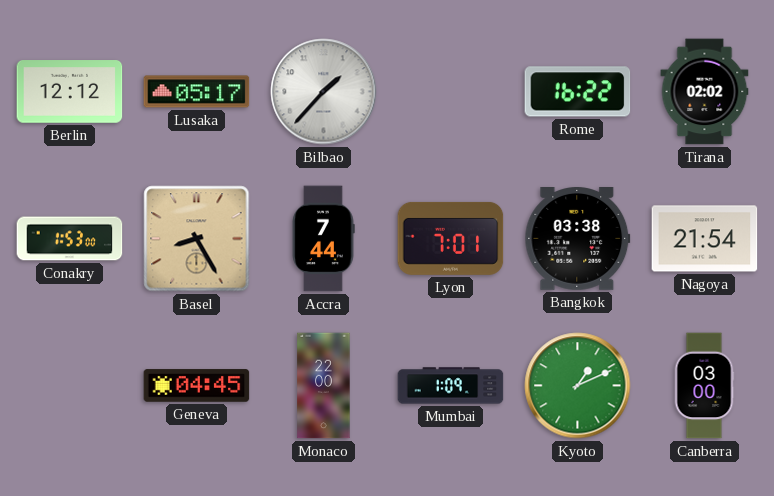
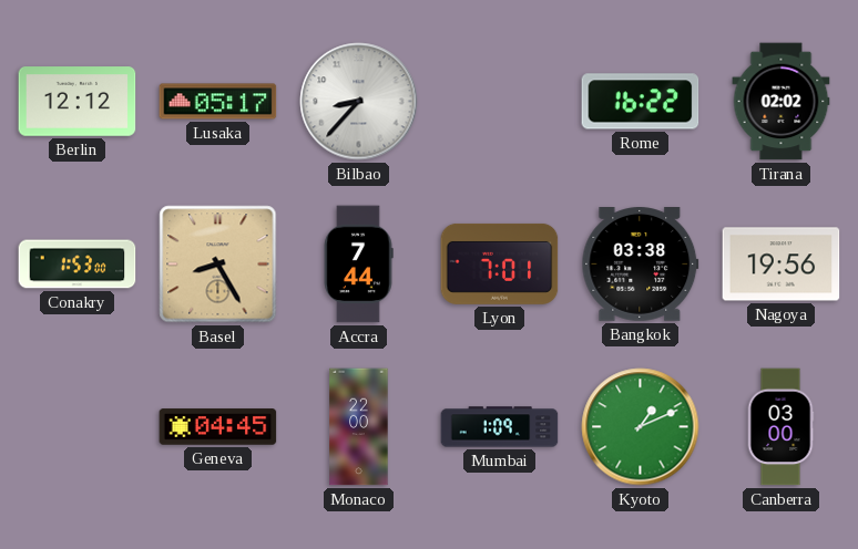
Bilbao: 1:37 -> 8:37
Nagoya: 21:54 -> 19:56
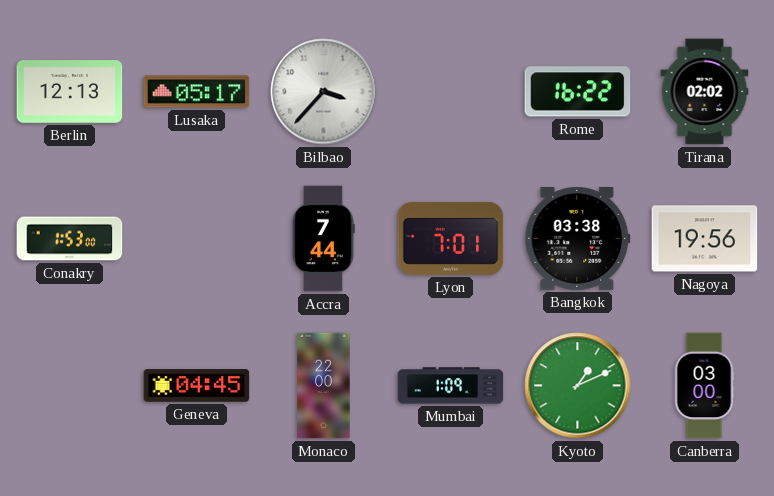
Berlin: 12:12 -> 12:13
Bilbao: 8:37 -> 3:37
Basel: 8:25 -> none
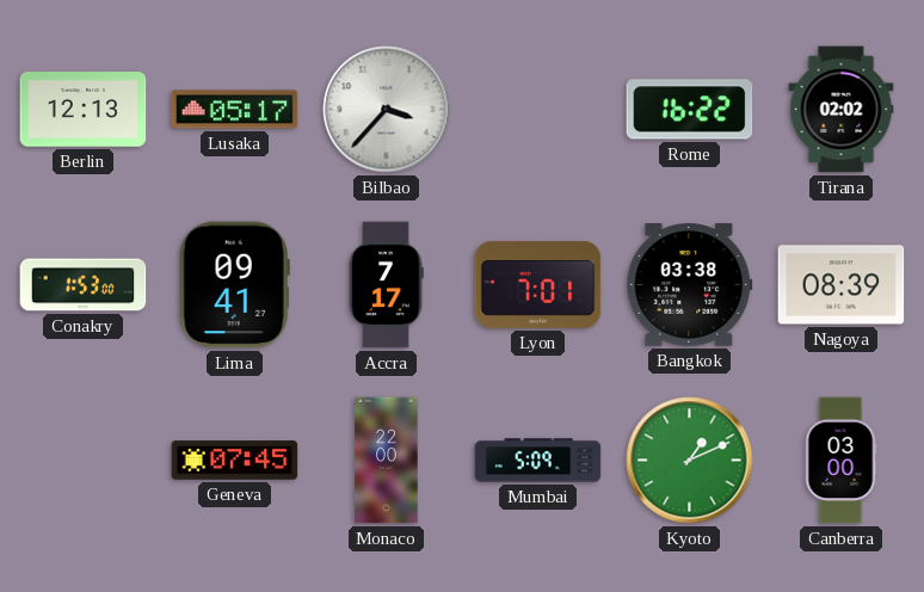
Lima: none -> 09:41
Accra: 7:44 -> 7:17
Nagoya: 19:56 -> 08:39
Geneva: 04:45 -> 07:45
Mumbai: 1:09 -> 5:09
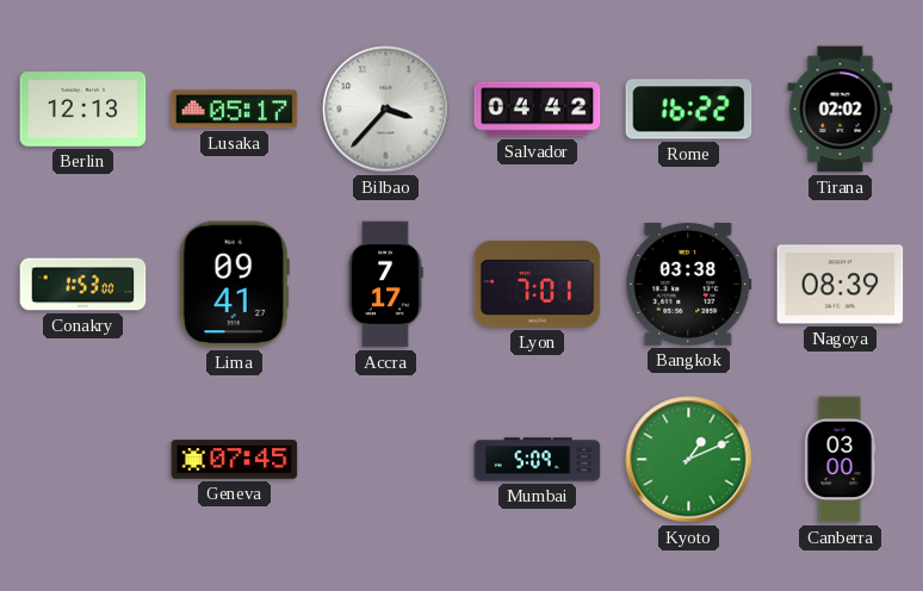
Salvador: none -> 04:42
Monaco: 22:00 -> none
